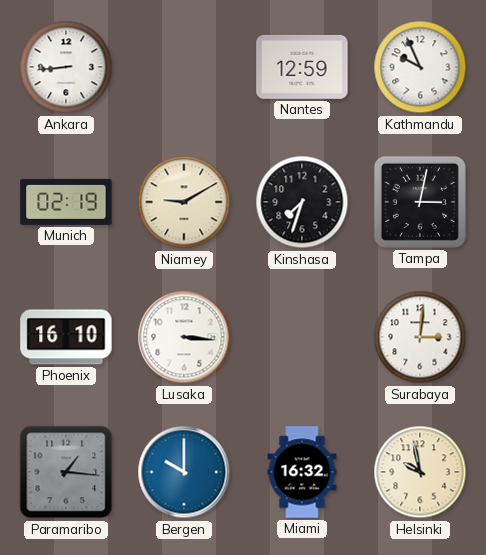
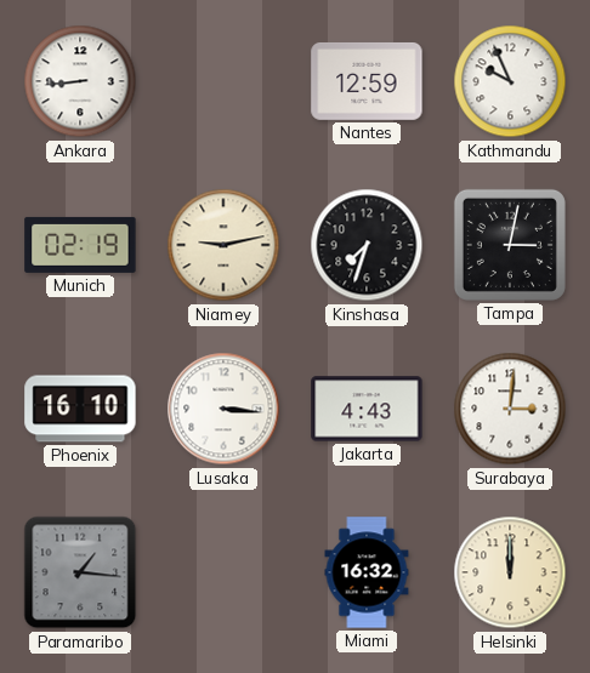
Niamey: 9:10 -> 9:13
Jakarta: none -> 4:43
Bergen: 10:00 -> none
Helsinki: 9:58 -> 12:00
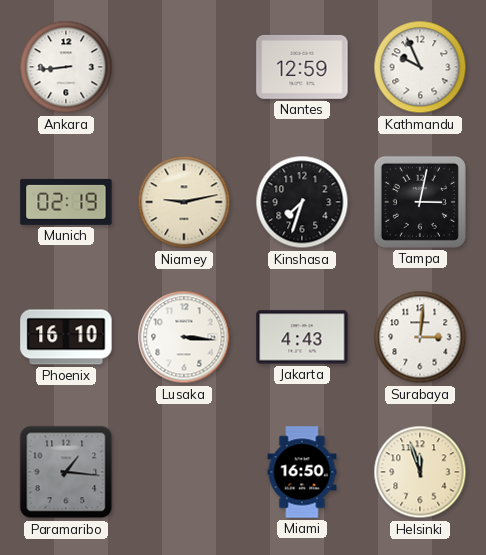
Miami: 16:32 -> 16:50
Helsinki: 12:00 -> 11:57
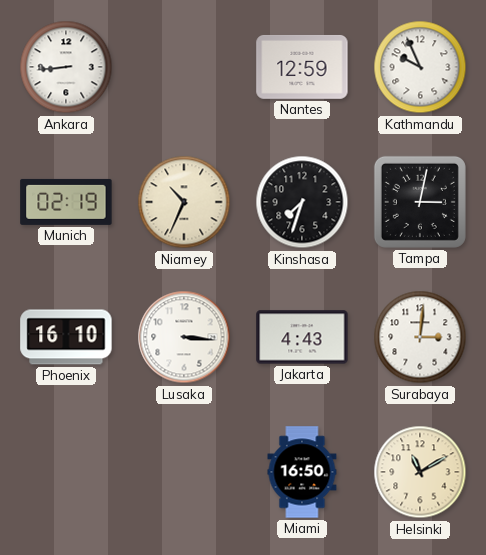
Niamey: 9:13 -> 10:34
Paramaribo: 1:16 -> none
Helsinki: 11:57 -> 11:10
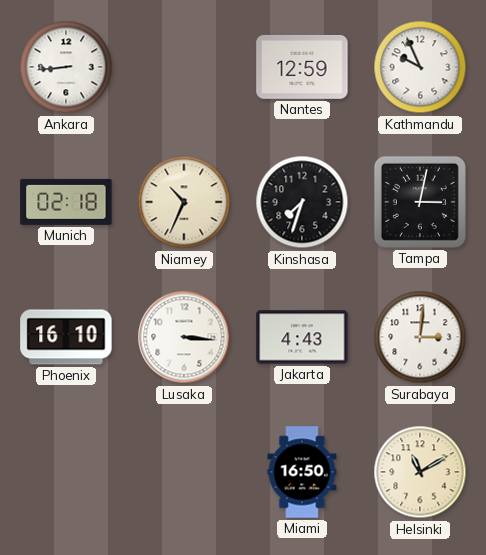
Munich: 02:19 -> 02:18
